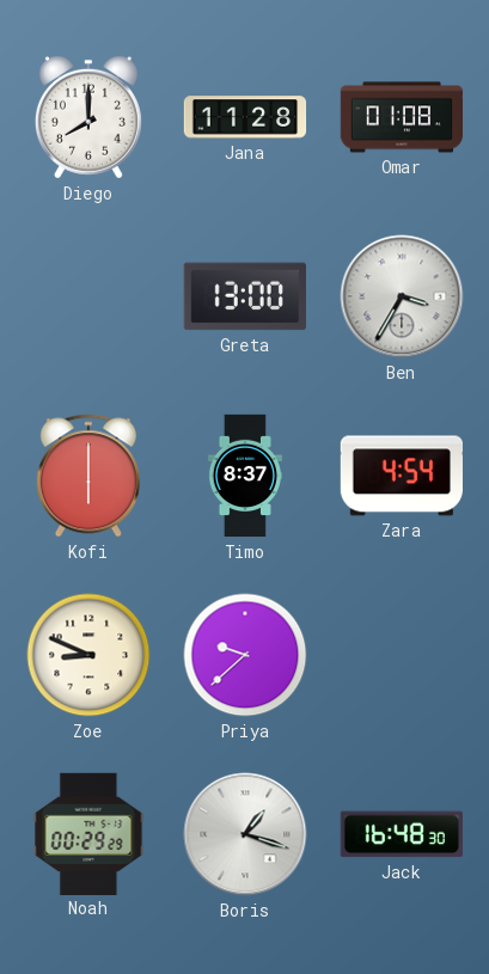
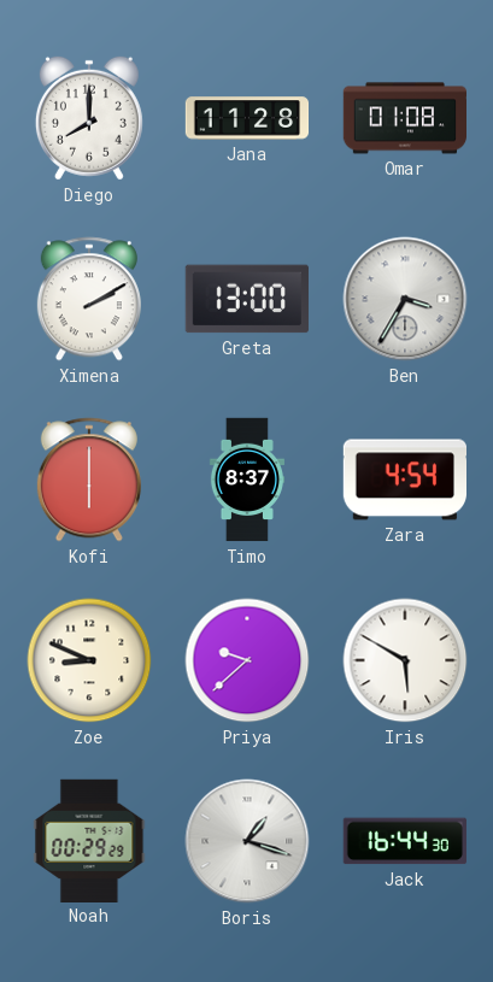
Ximena: none -> 2:10
Iris: none -> 5:50
Jack: 16:48 -> 16:44
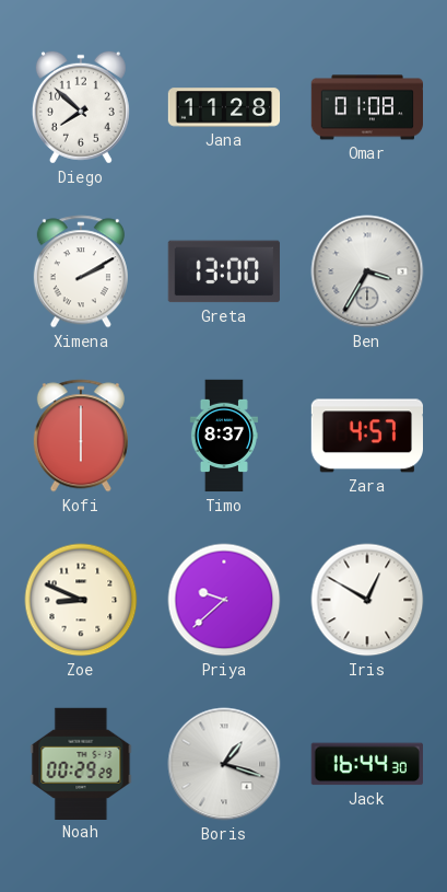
Diego: 8:00 -> 7:52
Zara: 4:54 -> 4:57
Iris: 5:50 -> 12:50
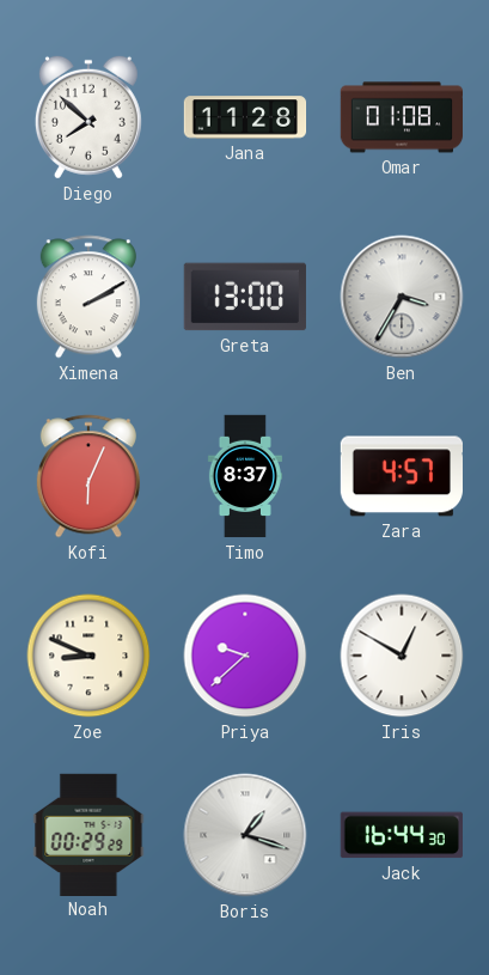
Kofi: 6:00 -> 6:04
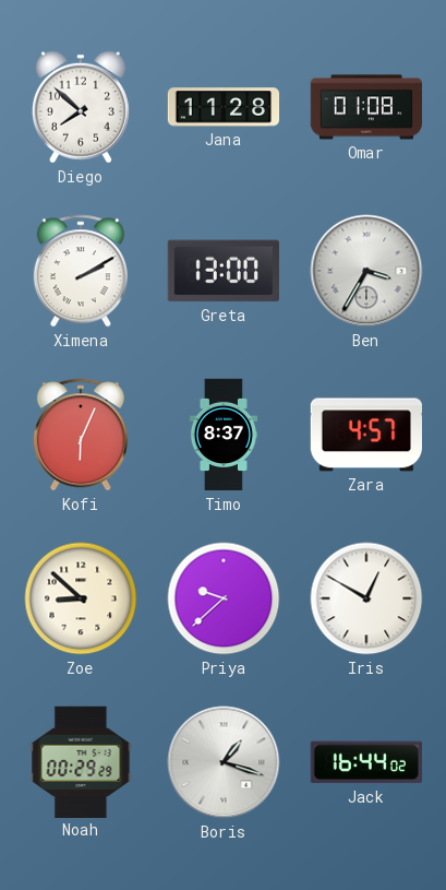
Zoe: 8:49 -> 8:52
Jack: 16:44:30 -> 16:44:02
